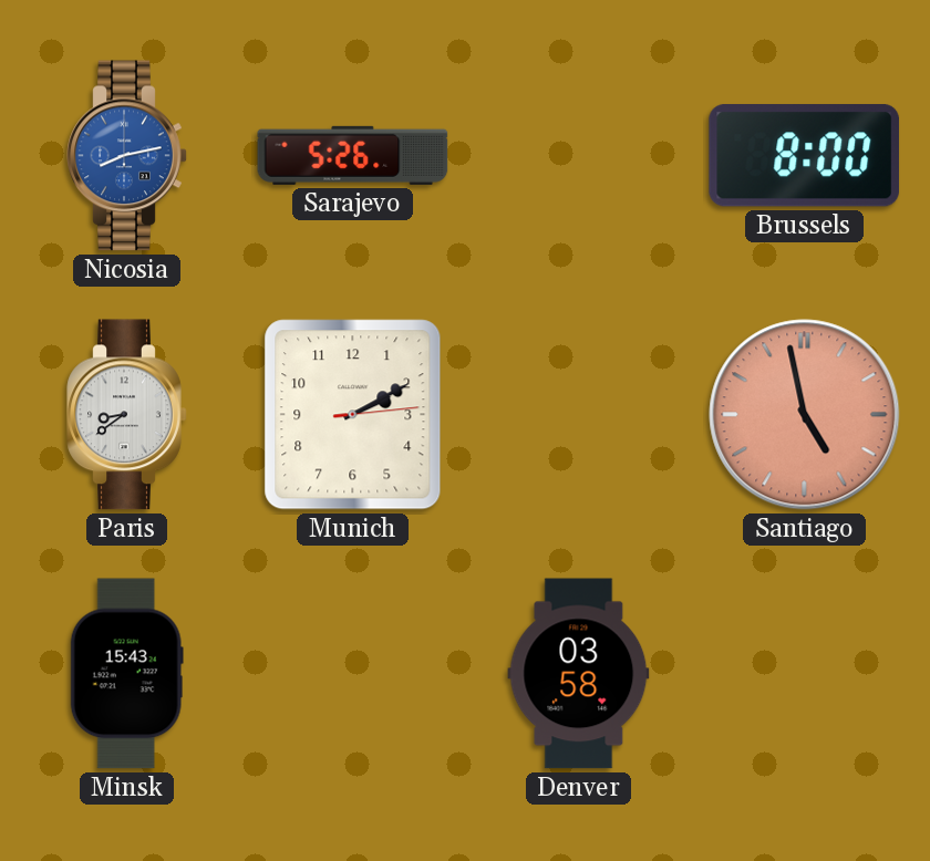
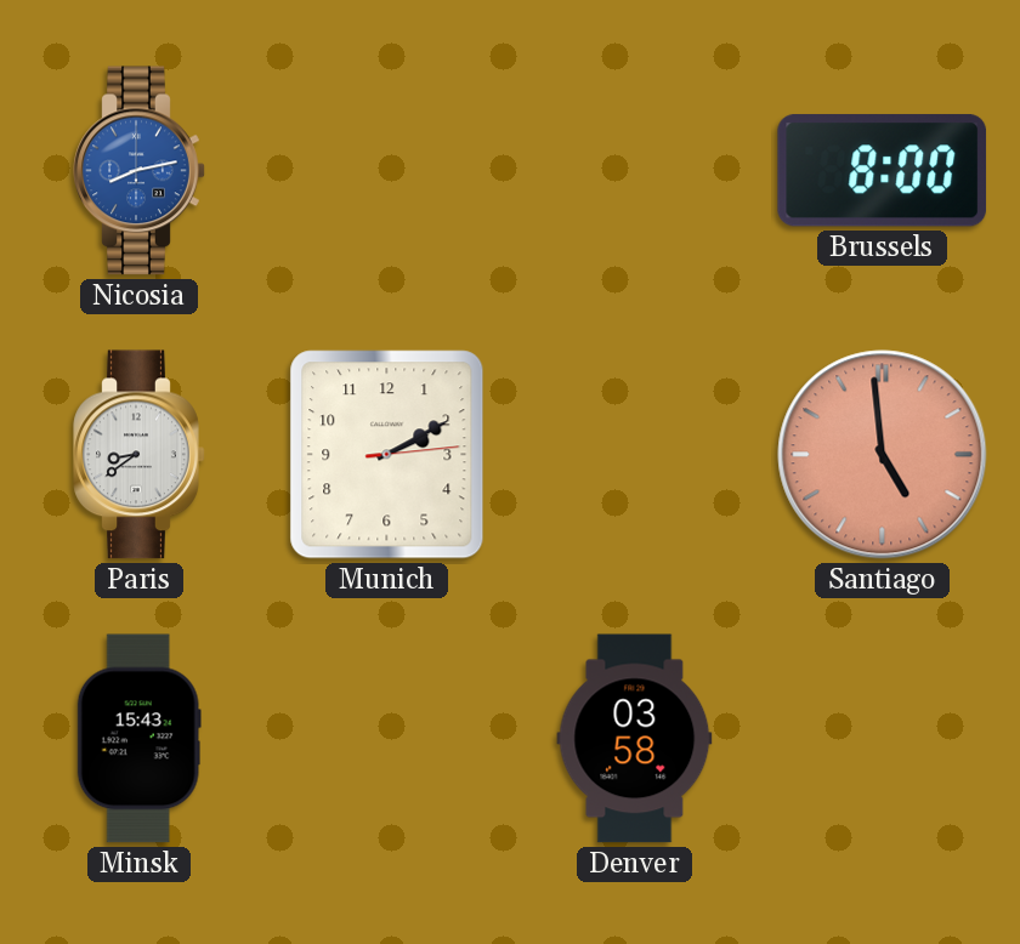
Sarajevo: 5:26 -> none
Santiago: 4:58 -> 4:59
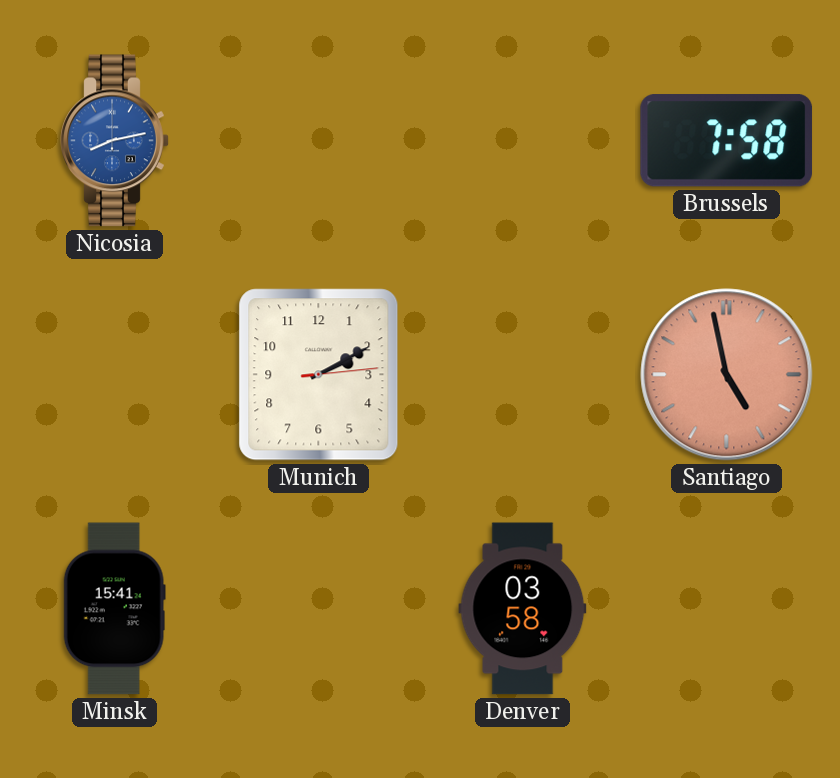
Brussels: 8:00 -> 7:58
Paris: 8:39 -> none
Santiago: 4:59 -> 4:58
Minsk: 15:43 -> 15:41
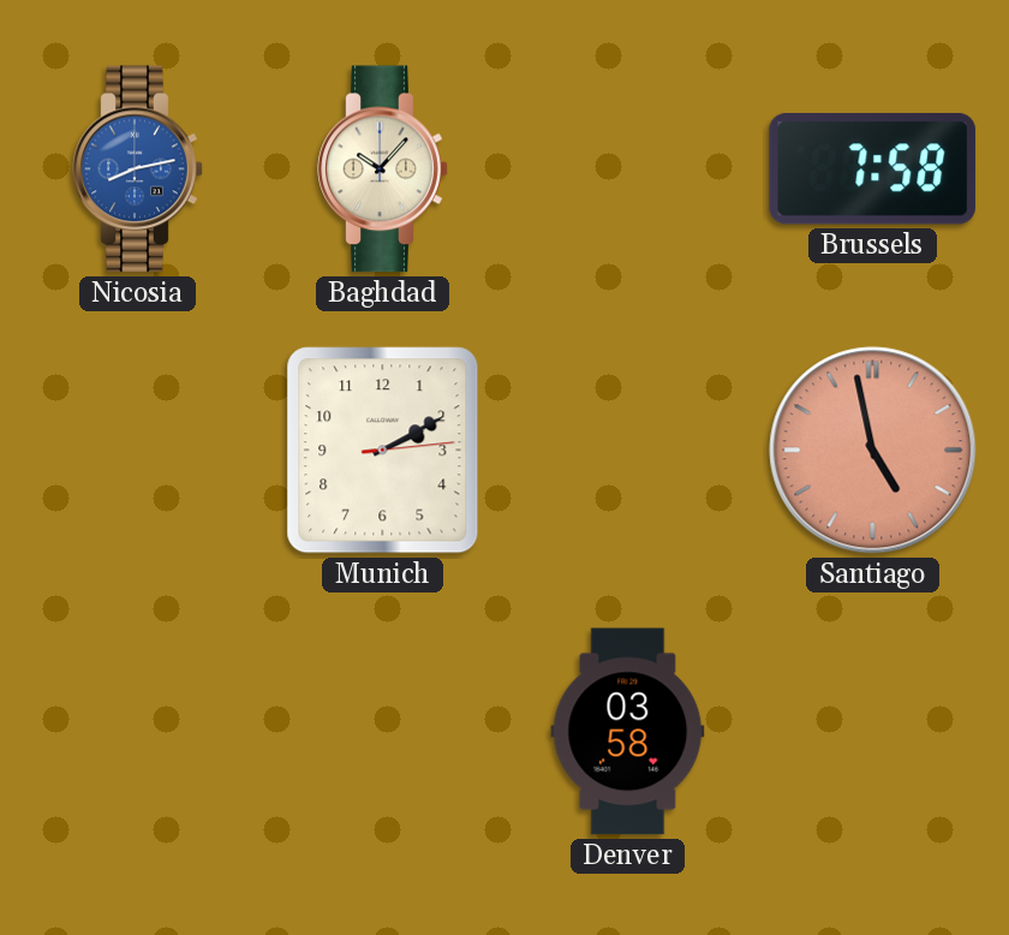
Baghdad: none -> 10:07
Minsk: 15:41 -> none
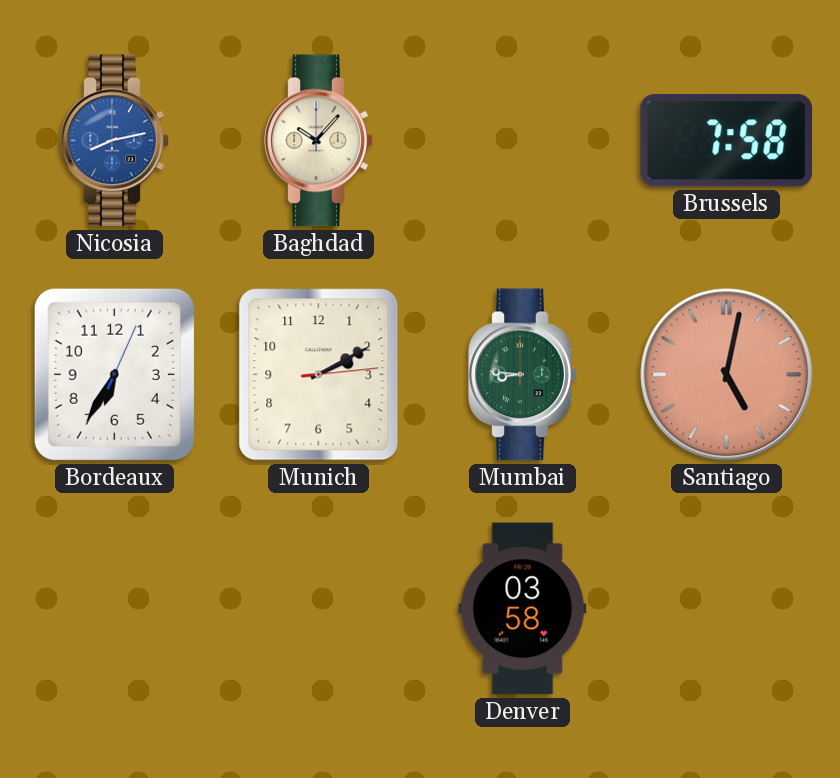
Bordeaux: none -> 6:35
Mumbai: none -> 8:46
Santiago: 4:58 -> 5:02
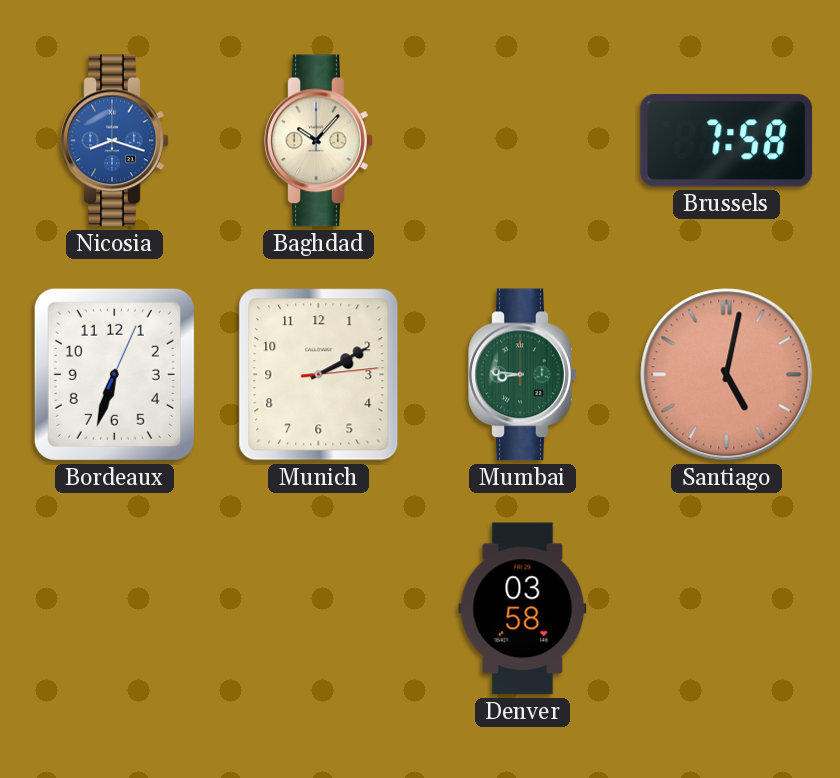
Nicosia: 8:13 -> 8:18
Bordeaux: 6:35 -> 6:33
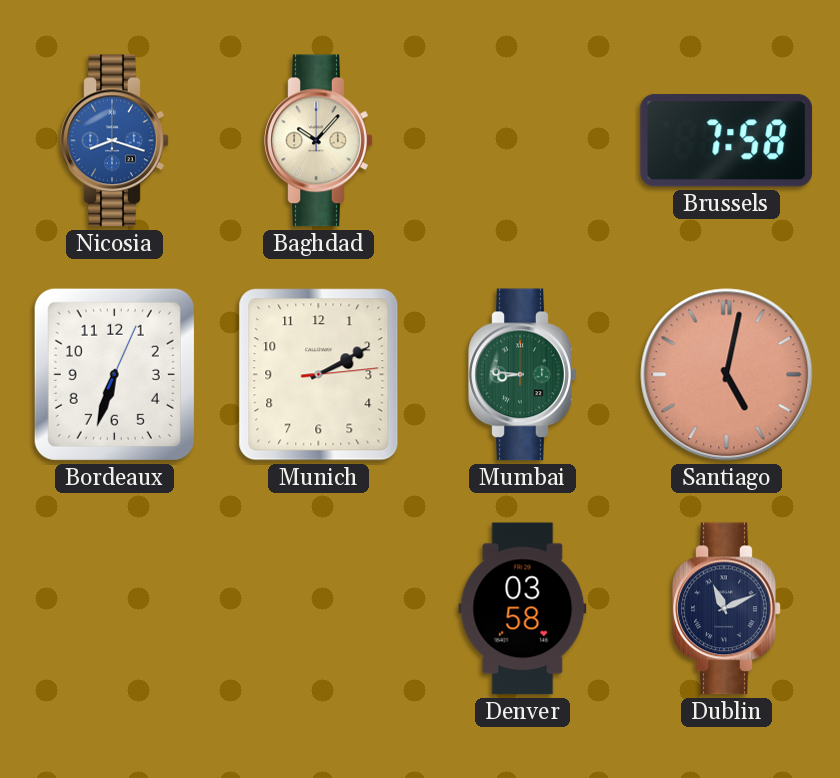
Dublin: none -> 11:11
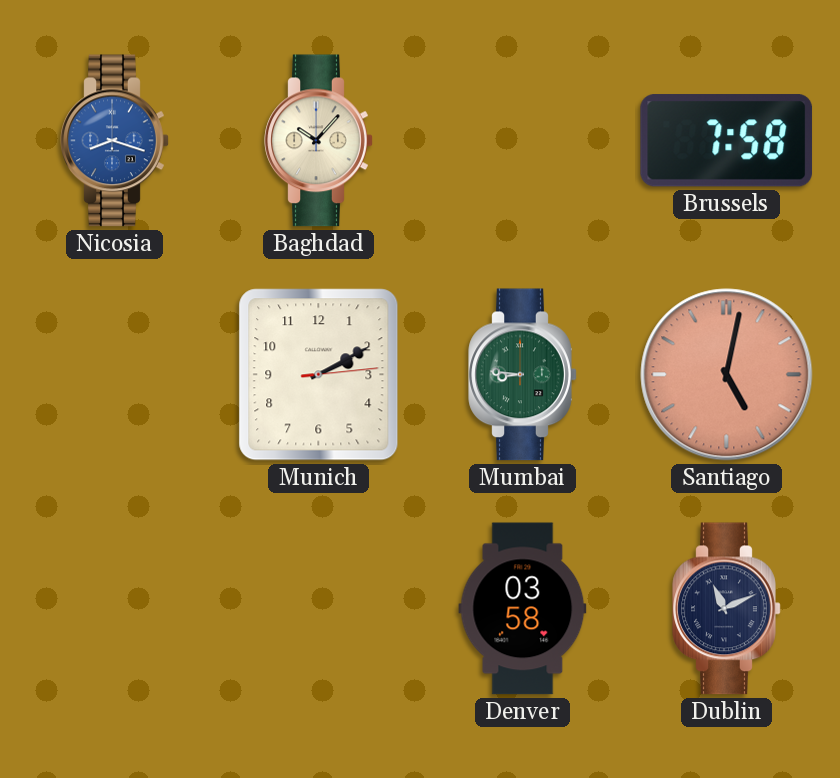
Bordeaux: 6:33 -> none
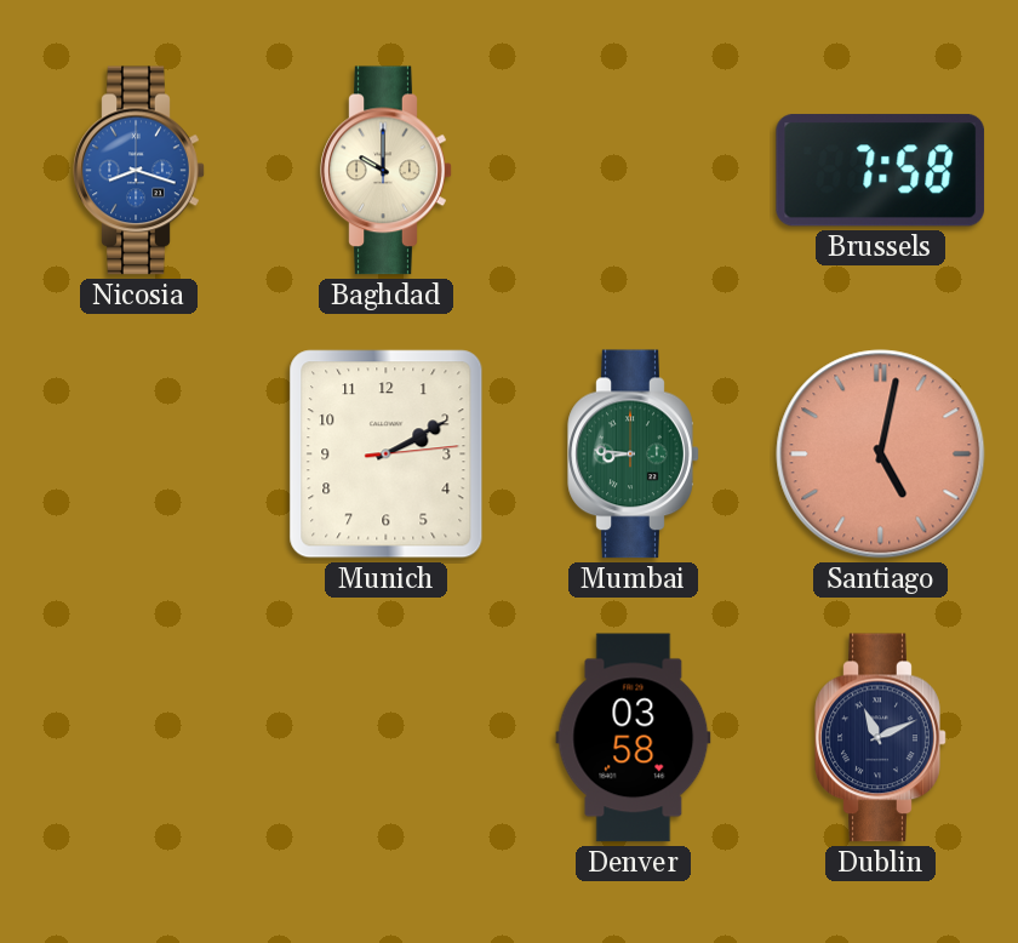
Baghdad: 10:07 -> 10:00
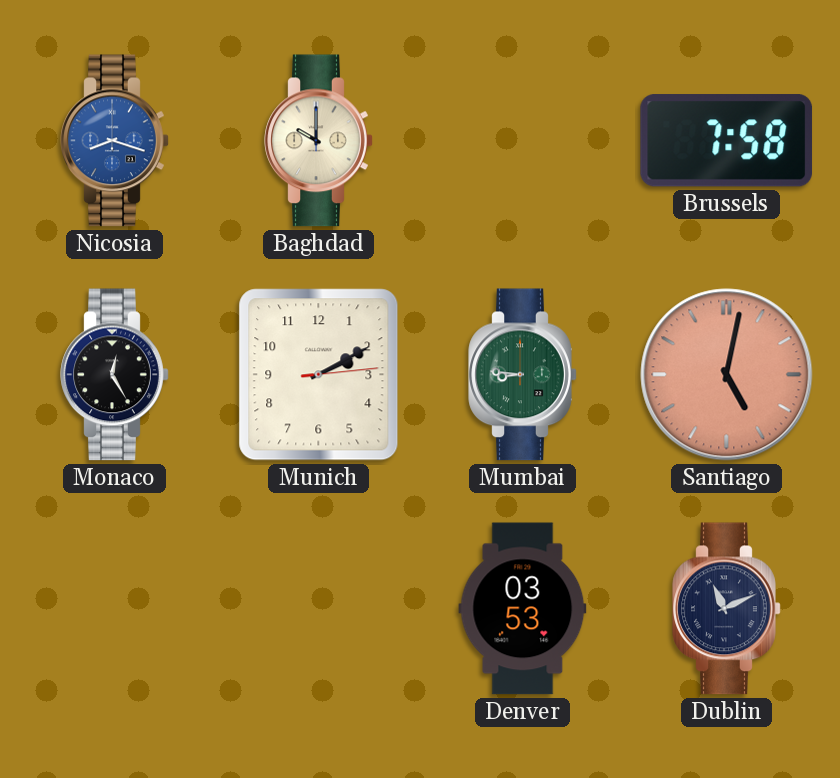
Monaco: none -> 12:25
Denver: 03:58 -> 03:53
